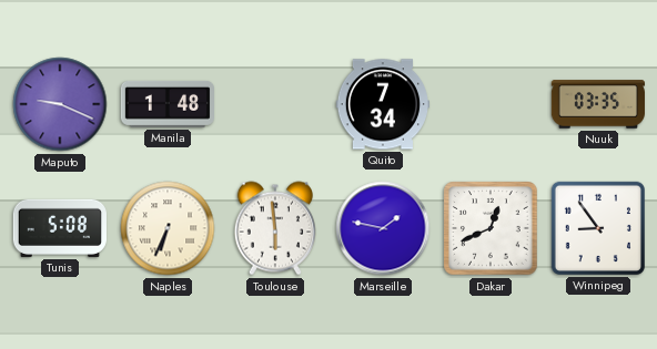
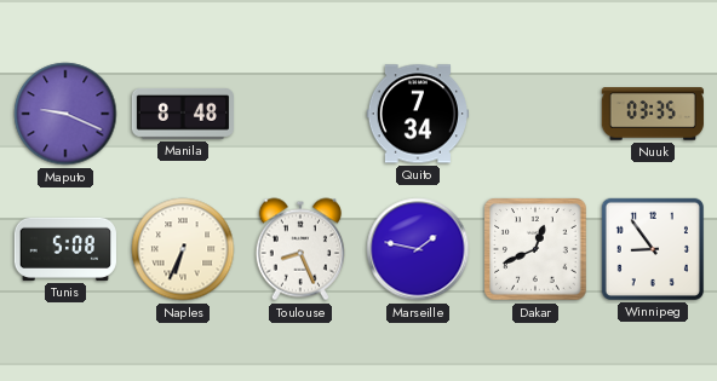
Manila: 1:48 -> 8:48
Toulouse: 5:59 -> 8:26
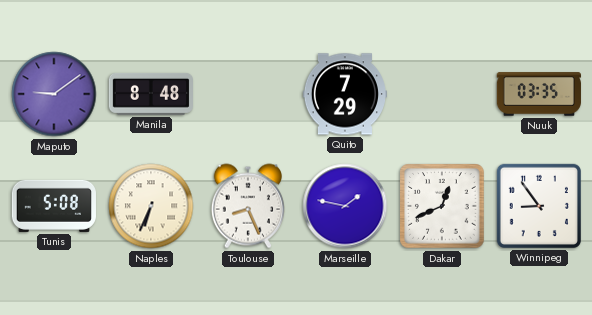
Maputo: 9:19 -> 9:09
Quito: 7:34 -> 7:29
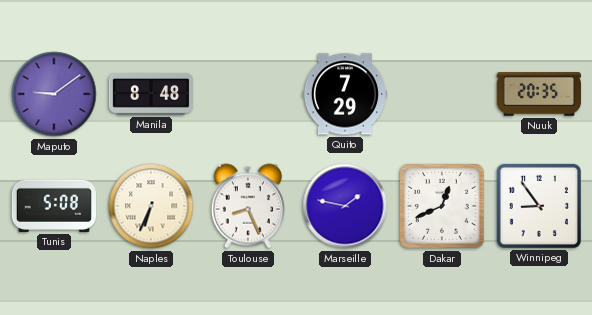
Nuuk: 03:35 -> 20:35
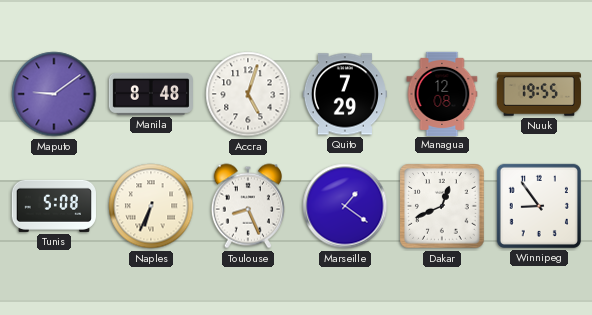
Accra: none -> 5:03
Managua: none -> 12:08
Nuuk: 20:35 -> 19:55
Marseille: 1:47 -> 1:21
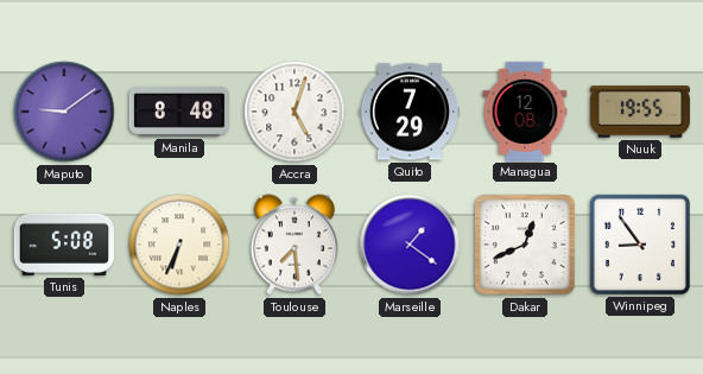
Toulouse: 8:26 -> 7:29
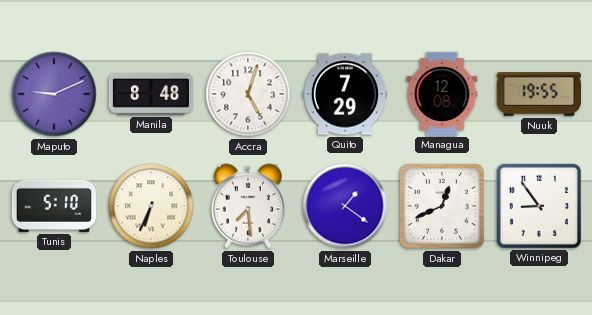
Maputo: 9:09 -> 9:11
Tunis: 5:08 -> 5:10
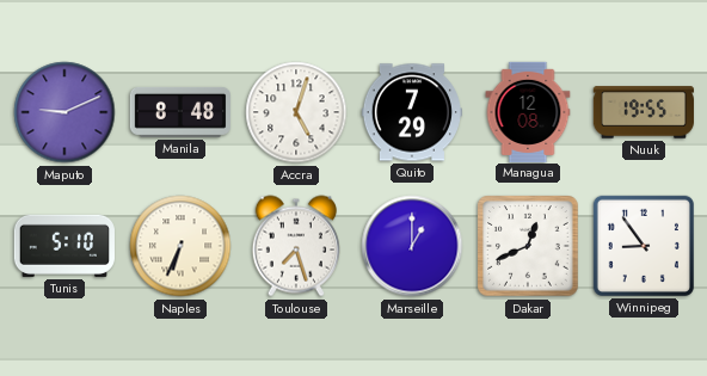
Toulouse: 7:29 -> 7:27
Marseille: 1:21 -> 1:00
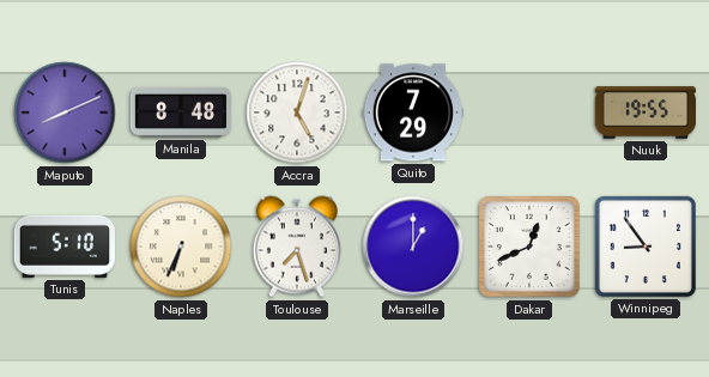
Maputo: 9:11 -> 8:11
Managua: 12:08 -> none
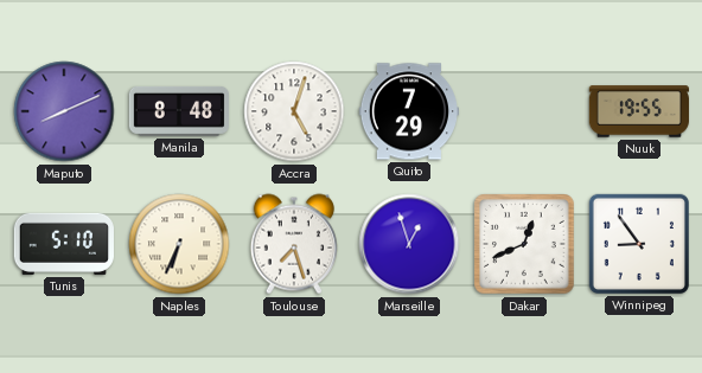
Marseille: 1:00 -> 12:57
